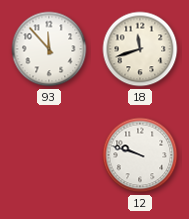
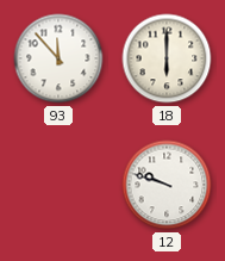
18: 11:42 -> 6:00
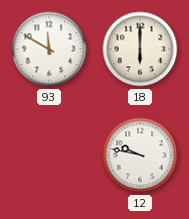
93: 11:53 -> 11:50
12: 9:48 -> 9:47
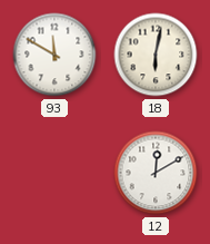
18: 6:00 -> 6:02
12: 9:47 -> 12:10
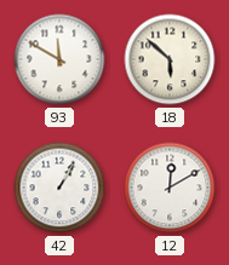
18: 6:02 -> 5:52
42: none -> 1:05
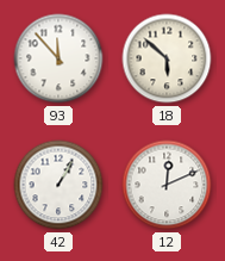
93: 11:50 -> 11:53
12: 12:10 -> 12:11
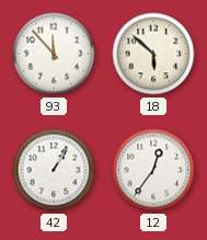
12: 12:11 -> 12:36
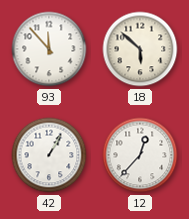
12: 12:36 -> 12:37
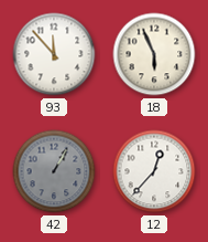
18: 5:52 -> 5:56
42 dial: white -> grey
